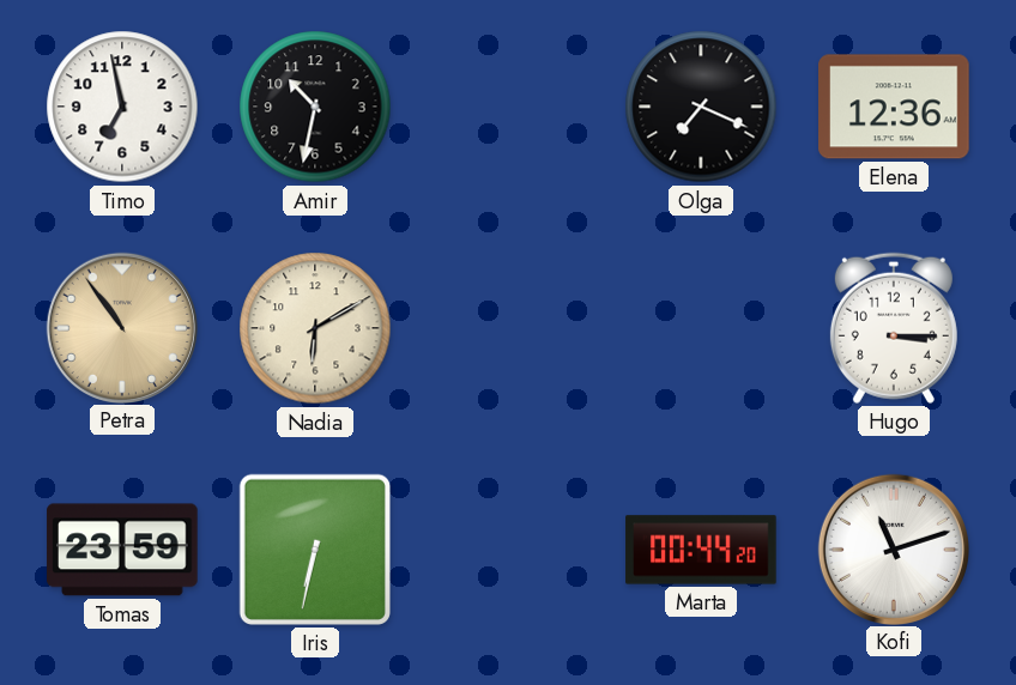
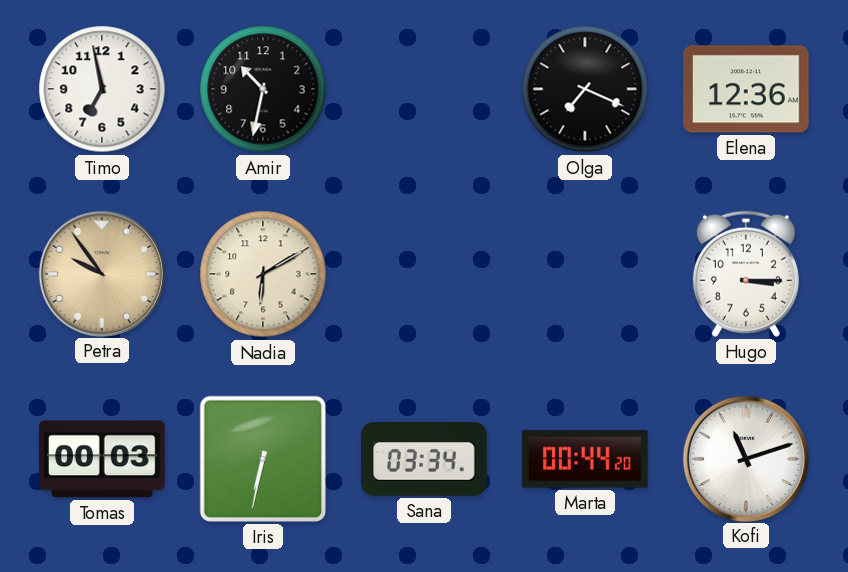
Petra: 10:54 -> 9:54
Tomas: 23:59 -> 00:03
Sana: none -> 03:34
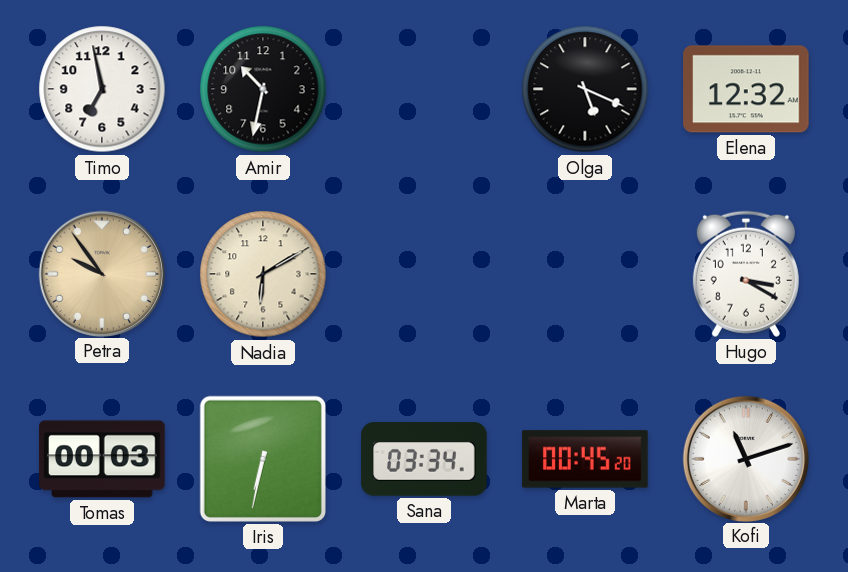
Olga: 7:19 -> 5:19
Elena: 12:36 -> 12:32
Hugo: 3:15 -> 3:20
Marta: 00:44 -> 00:45
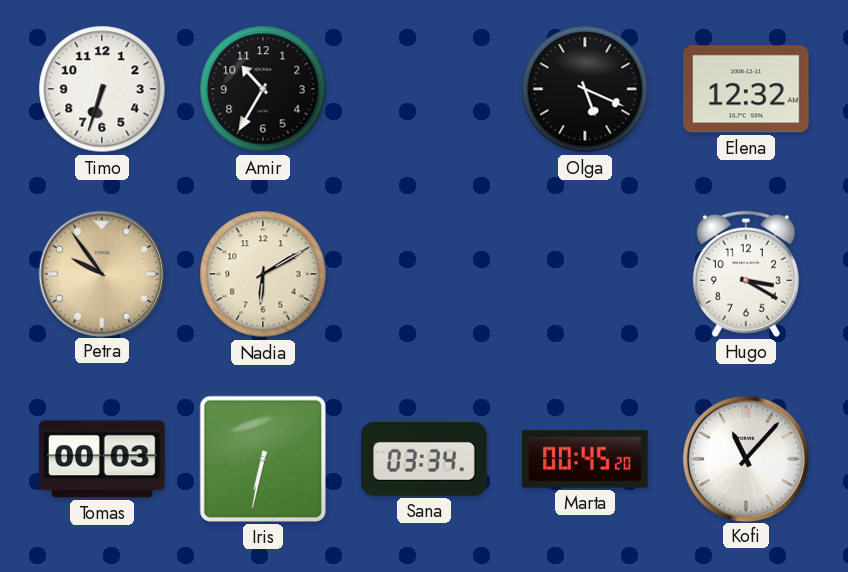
Timo: 6:58 -> 6:33
Amir: 10:32 -> 10:35
Kofi: 11:12 -> 11:07
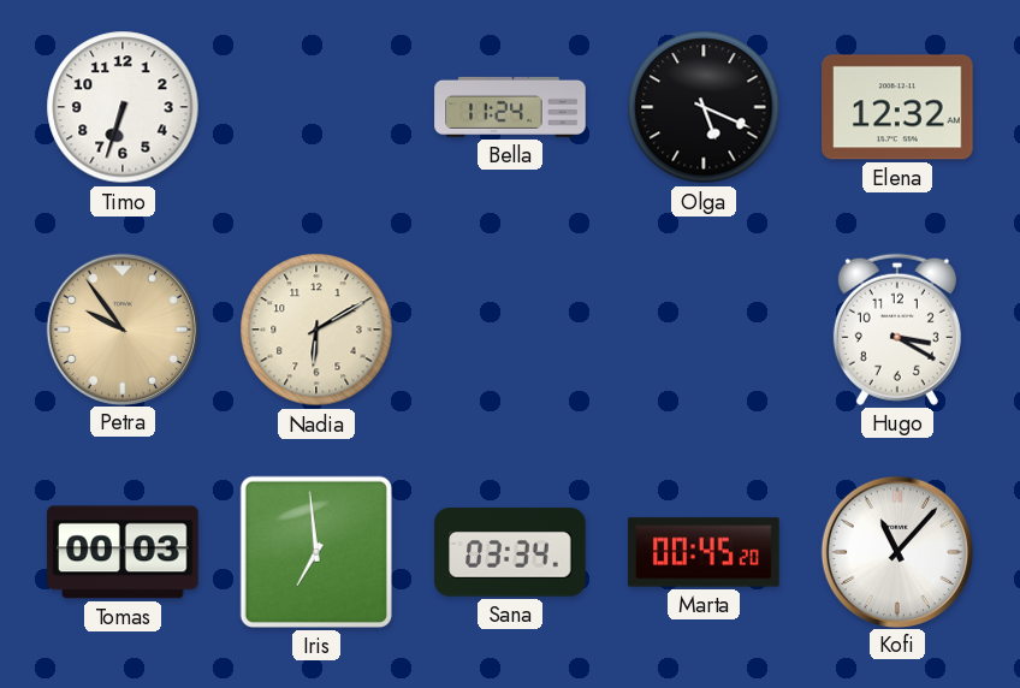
Amir: 10:35 -> none
Bella: none -> 11:24
Iris: 6:32 -> 6:59
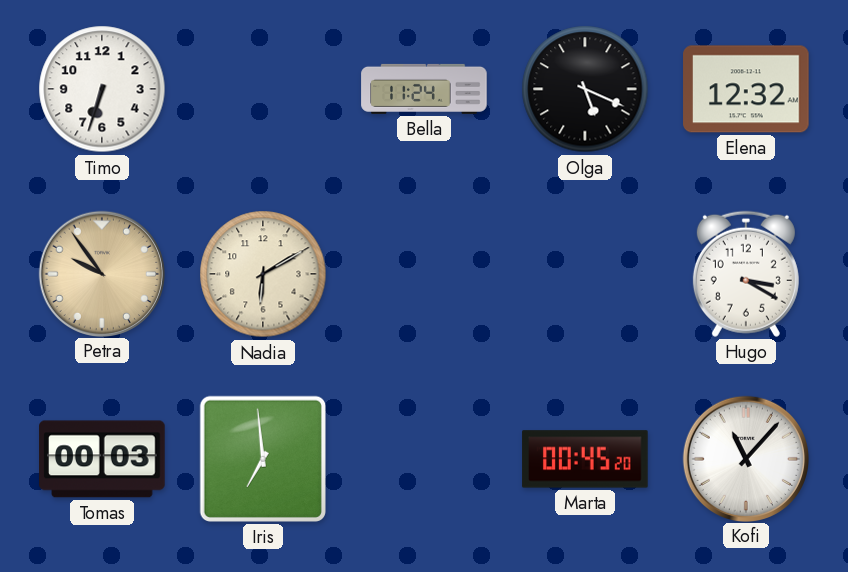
Sana: 03:34 -> none
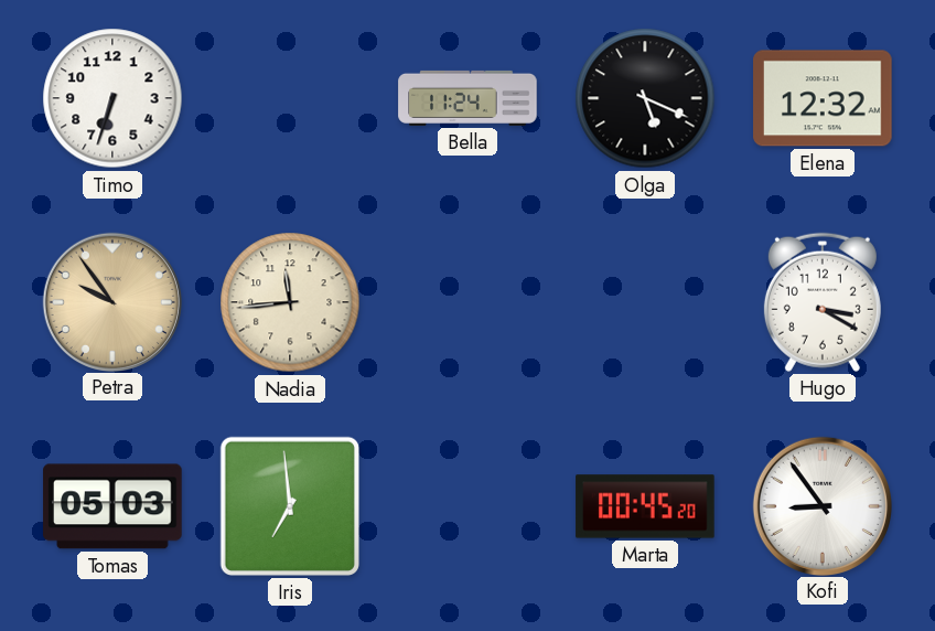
Nadia: 6:10 -> 11:44
Tomas: 00:03 -> 05:03
Kofi: 11:07 -> 8:54
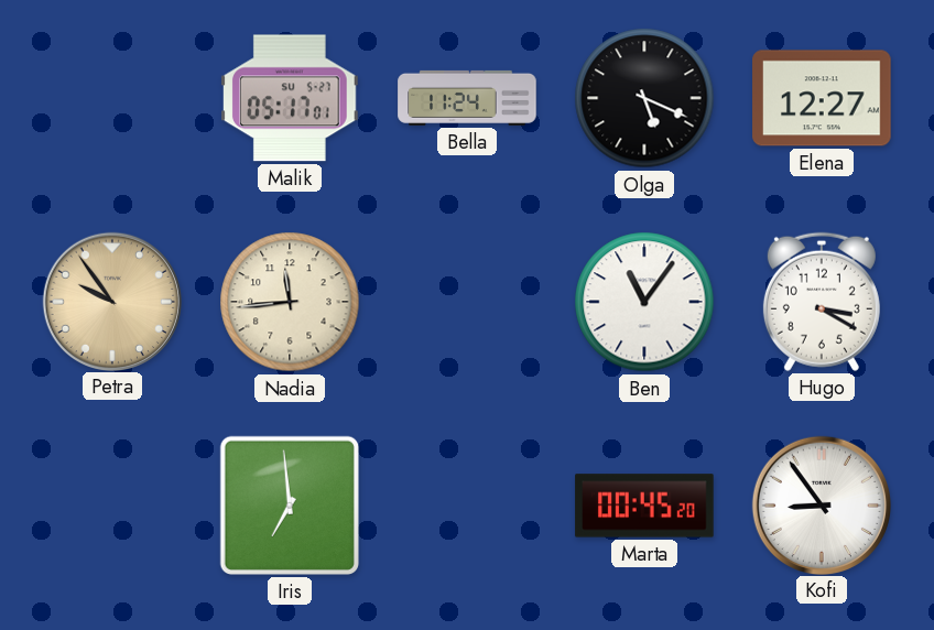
Timo: 6:33 -> none
Malik: none -> 05:17
Elena: 12:32 -> 12:27
Ben: none -> 11:06
Tomas: 05:03 -> none
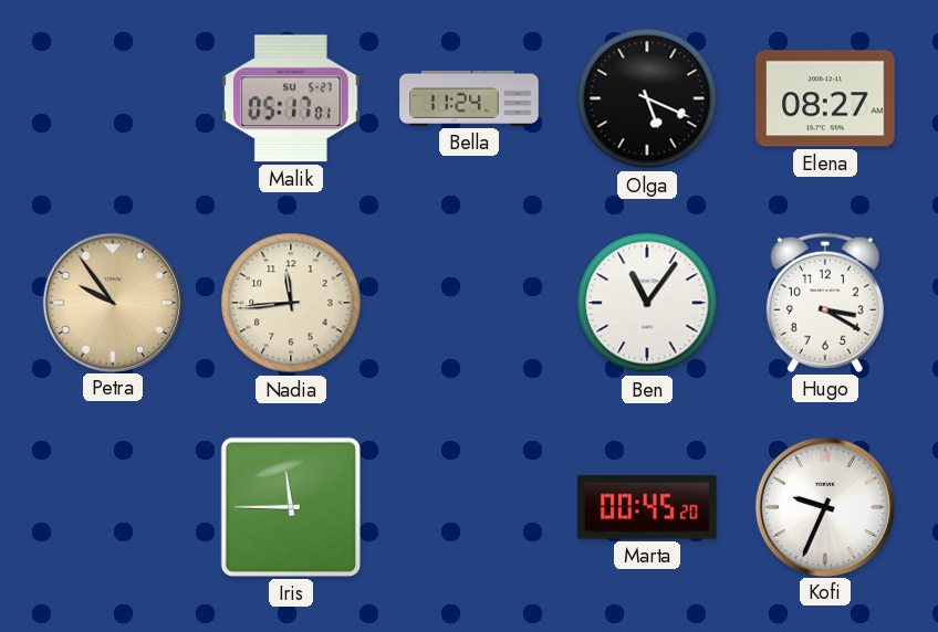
Elena: 12:27 -> 08:27
Iris: 6:59 -> 11:45
Kofi: 8:54 -> 9:34
